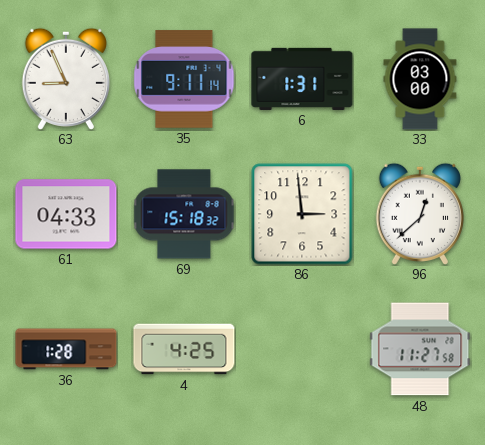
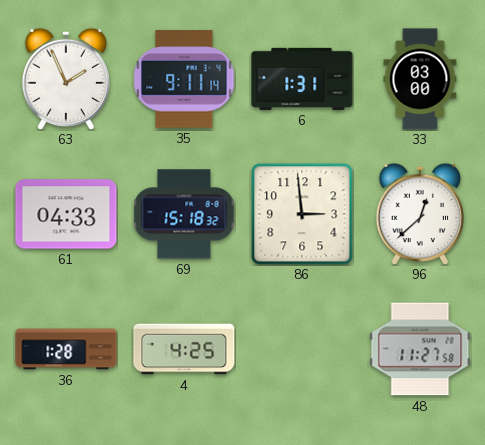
63: 8:56 -> 1:56
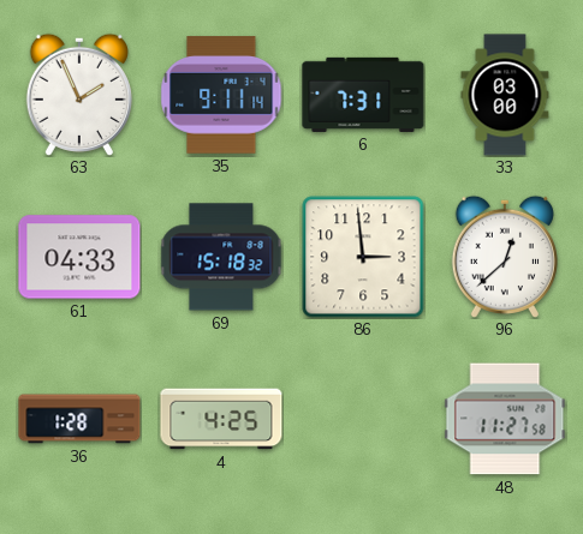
6: 1:31 -> 7:31
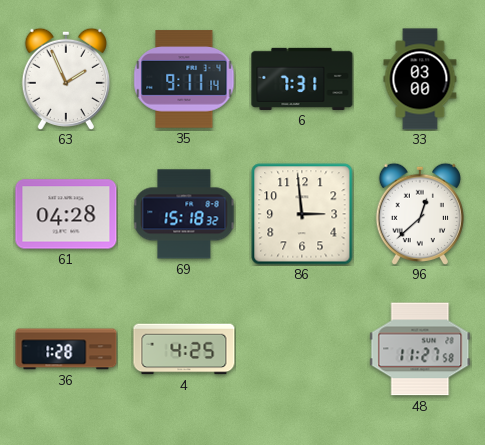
61: 04:33 -> 04:28
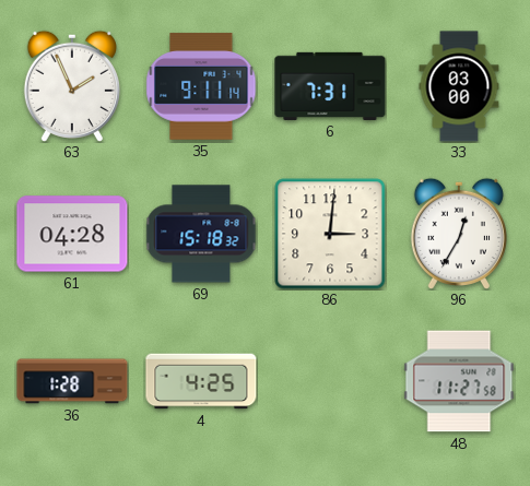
86: 2:59 -> 3:01
96: 12:38 -> 12:35
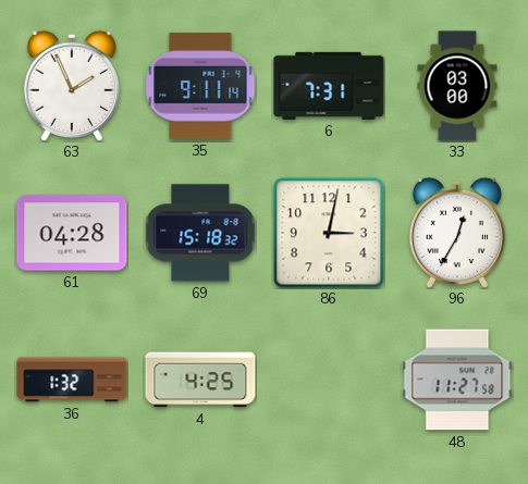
86: 3:01 -> 3:02
36: 1:28 -> 1:32
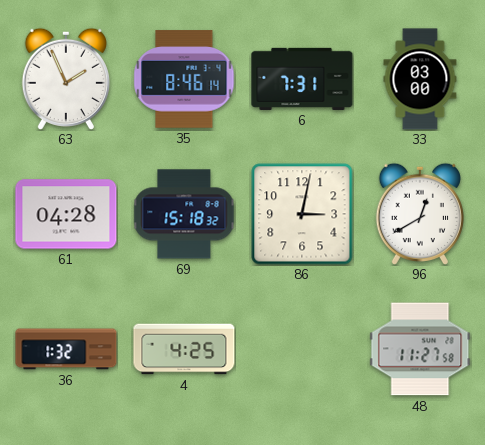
35: 9:11 -> 8:46
96: 12:35 -> 12:40
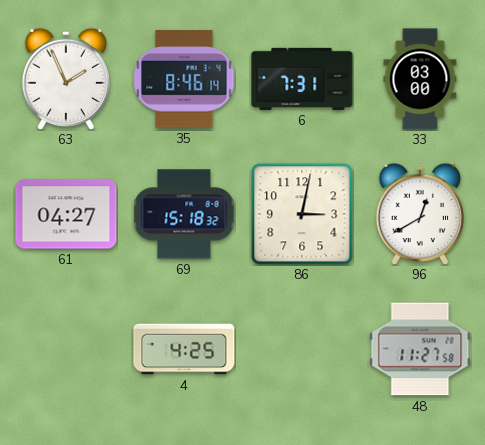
61: 04:28 -> 04:27
36: 1:32 -> none
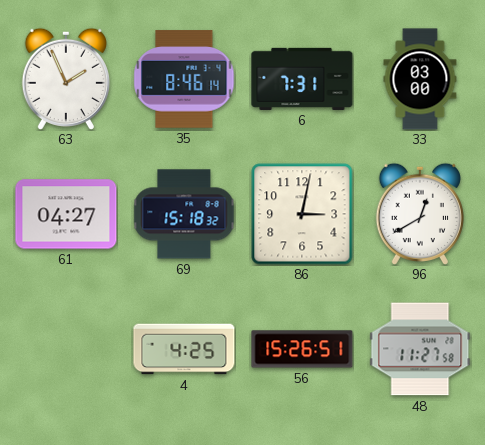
56: none -> 15:26
